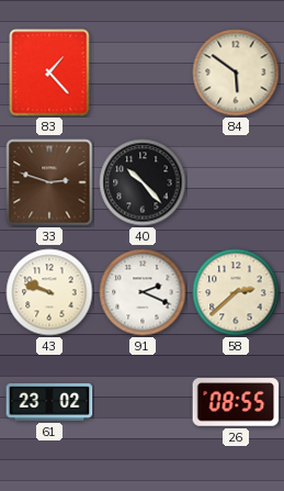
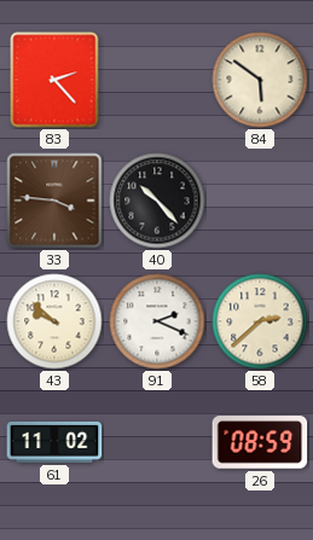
83: 1:23 -> 2:23
33: 2:48 -> 3:46
43: 9:48 -> 9:52
61: 23:02 -> 11:02
26: 08:55 -> 08:59
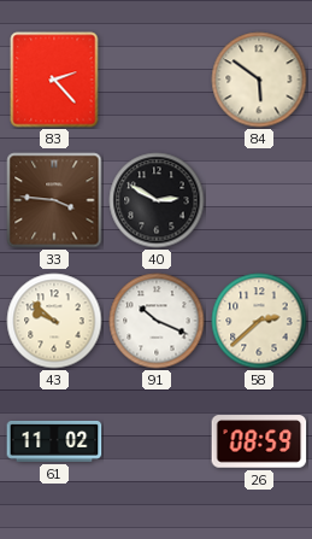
40: 10:23 -> 2:50
91: 2:19 -> 10:19
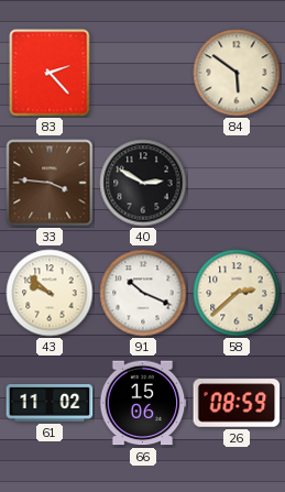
66: none -> 15:06
